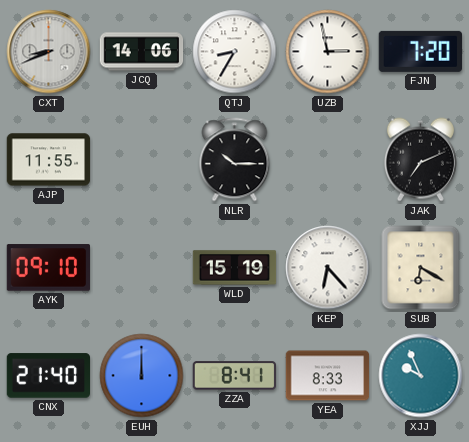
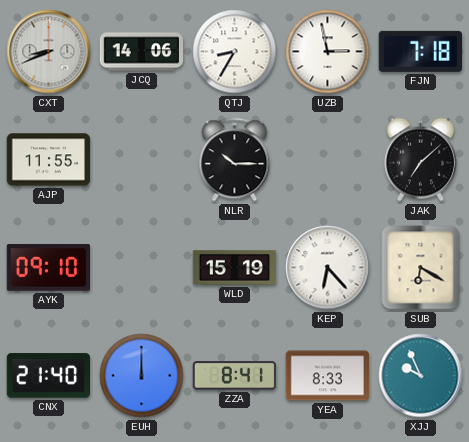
FJN: 7:20 -> 7:18
JAK: 7:11 -> 7:08
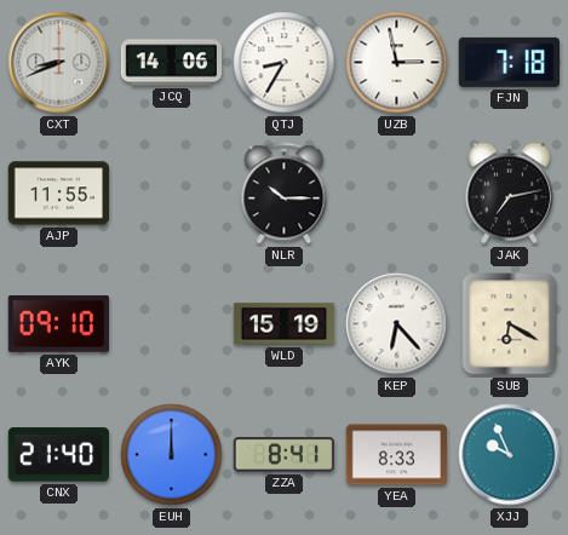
JAK: 7:08 -> 7:13
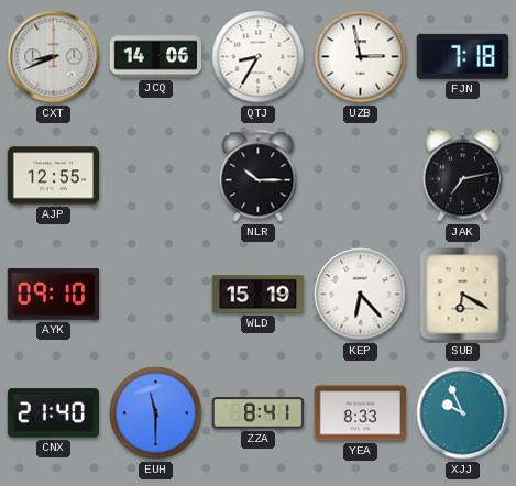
AJP: 11:55 -> 12:55
EUH: 12:00 -> 11:30
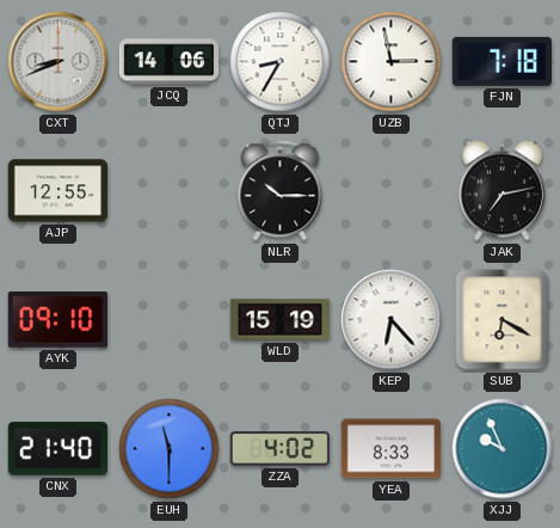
ZZA: 8:41 -> 4:02
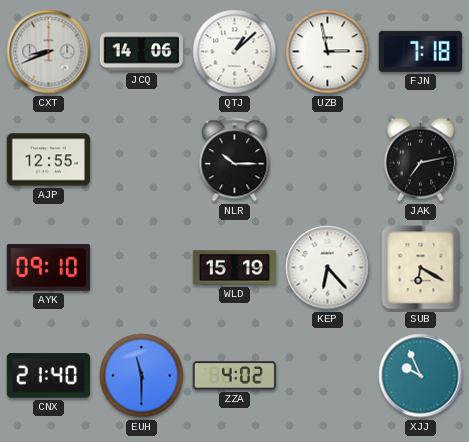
QTJ: 8:35 -> 1:08
YEA: 8:33 -> none
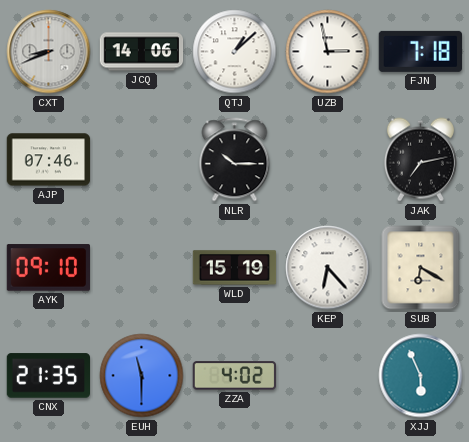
AJP: 12:55 -> 07:46
CNX: 21:40 -> 21:35
XJJ: 9:56 -> 5:56
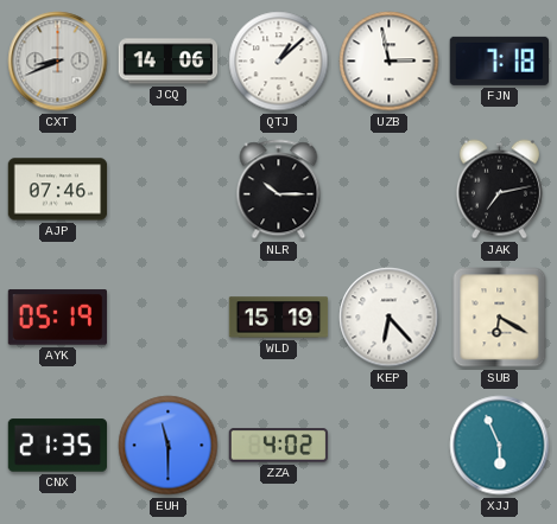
AYK: 09:10 -> 05:19
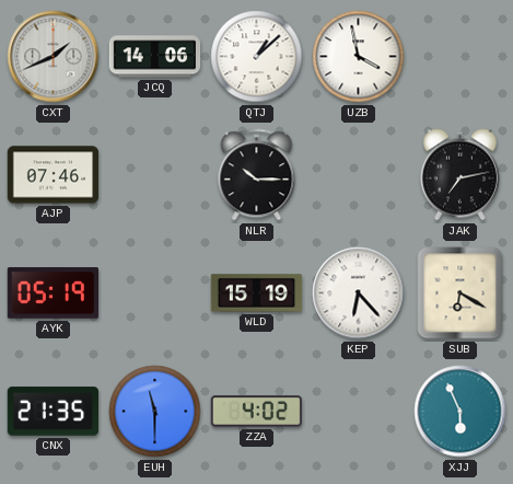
CXT: 8:41 -> 1:41
UZB: 2:58 -> 3:58
FJN: 7:18 -> none
